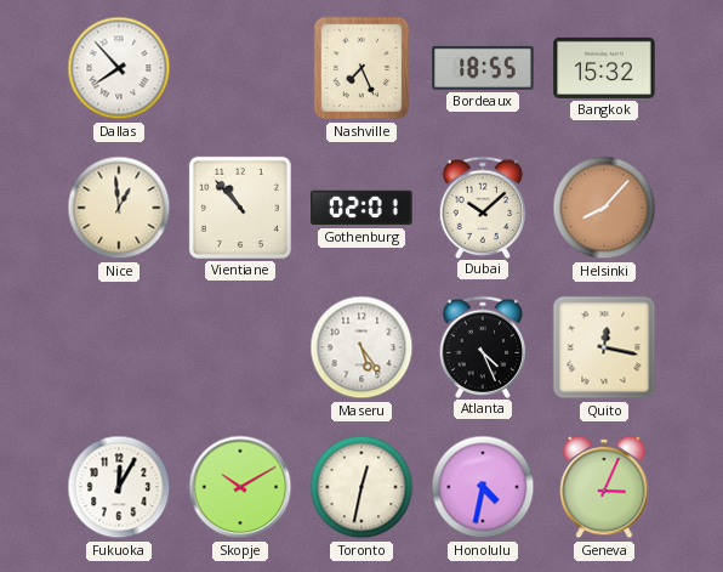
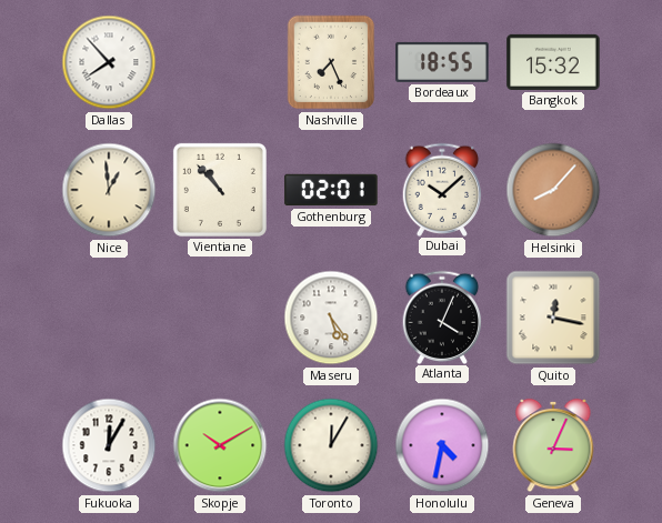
Atlanta: 4:26 -> 4:04
Toronto: 12:32 -> 12:05
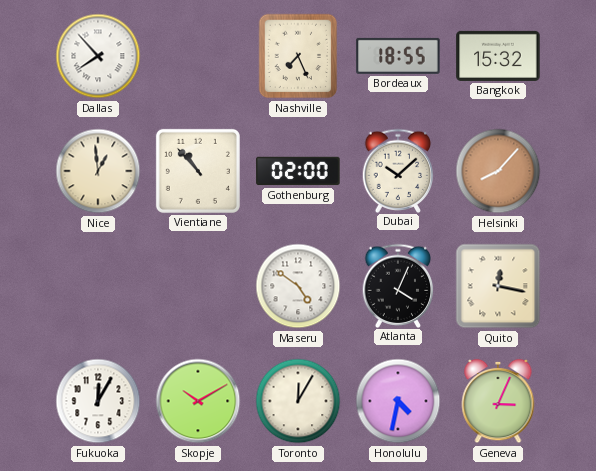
Gothenburg: 02:01 -> 02:00
Maseru: 5:24 -> 4:51
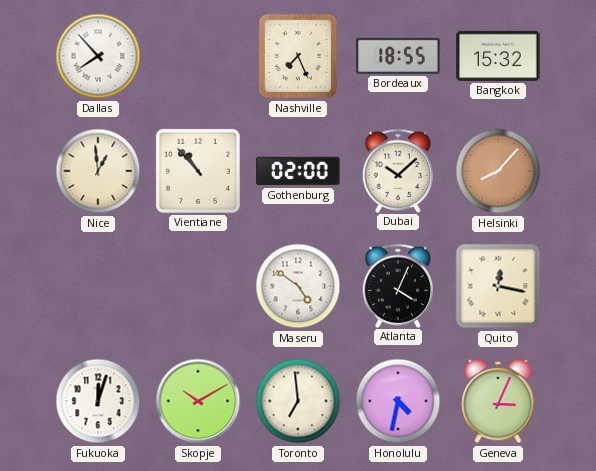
Fukuoka: 12:05 -> 12:03
Toronto: 12:05 -> 6:59
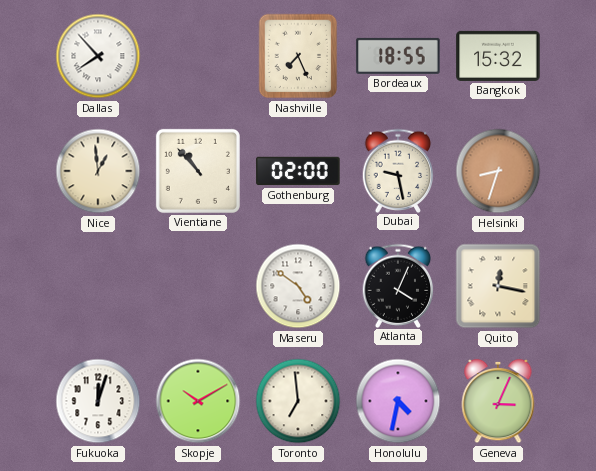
Dubai: 10:08 -> 9:28
Helsinki: 8:07 -> 8:33
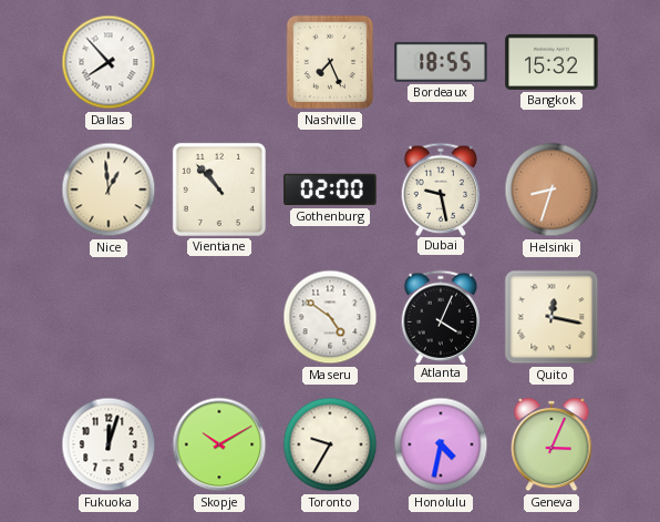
Toronto: 6:59 -> 9:35
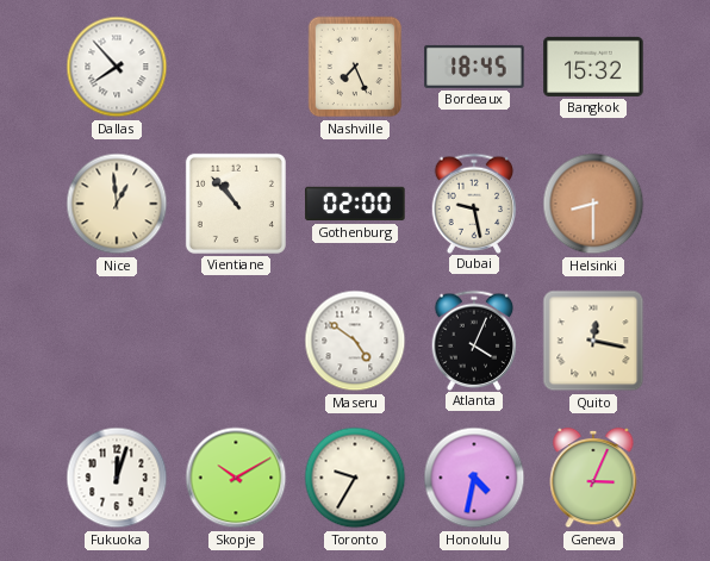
Bordeaux: 18:55 -> 18:45
Helsinki: 8:33 -> 8:30
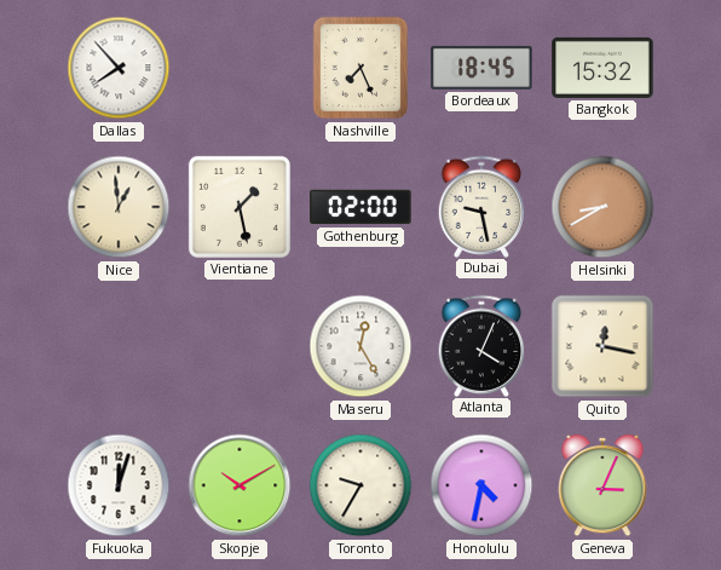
Vientiane: 10:53 -> 1:28
Helsinki: 8:30 -> 8:40
Maseru: 4:51 -> 12:25
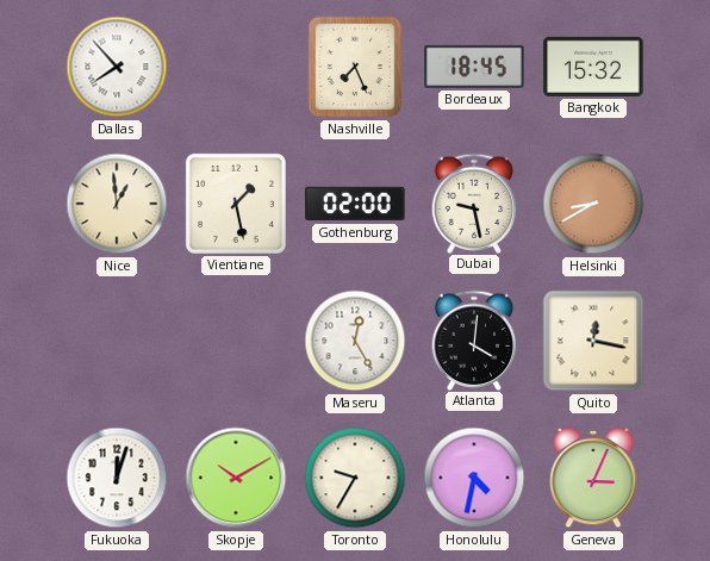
Atlanta: 4:04 -> 4:01
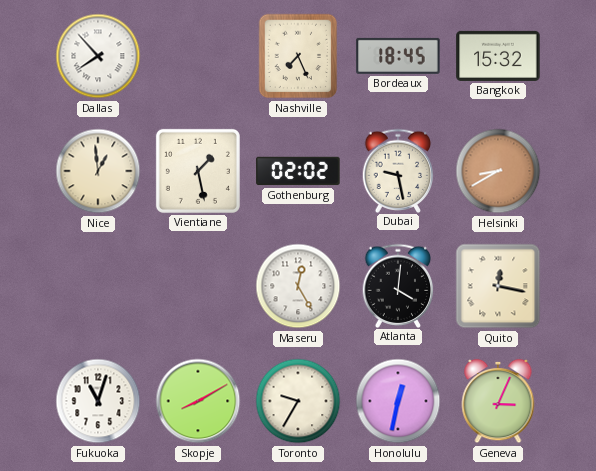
Gothenburg: 02:00 -> 02:02
Fukuoka: 12:03 -> 11:03
Skopje: 10:10 -> 8:10
Honolulu: 4:32 -> 12:32
